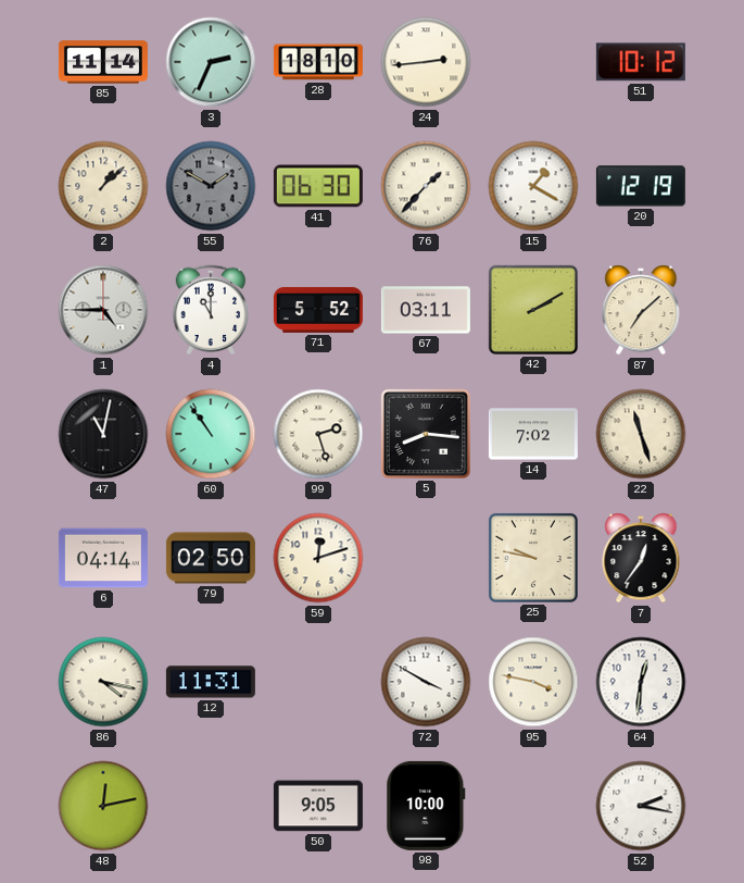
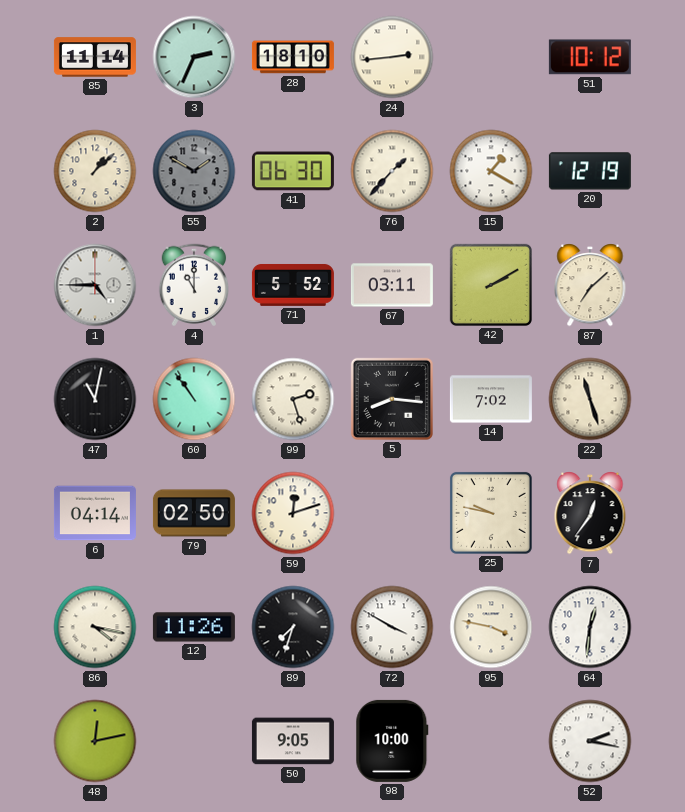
12: 11:31 -> 11:26
89: none -> 7:33
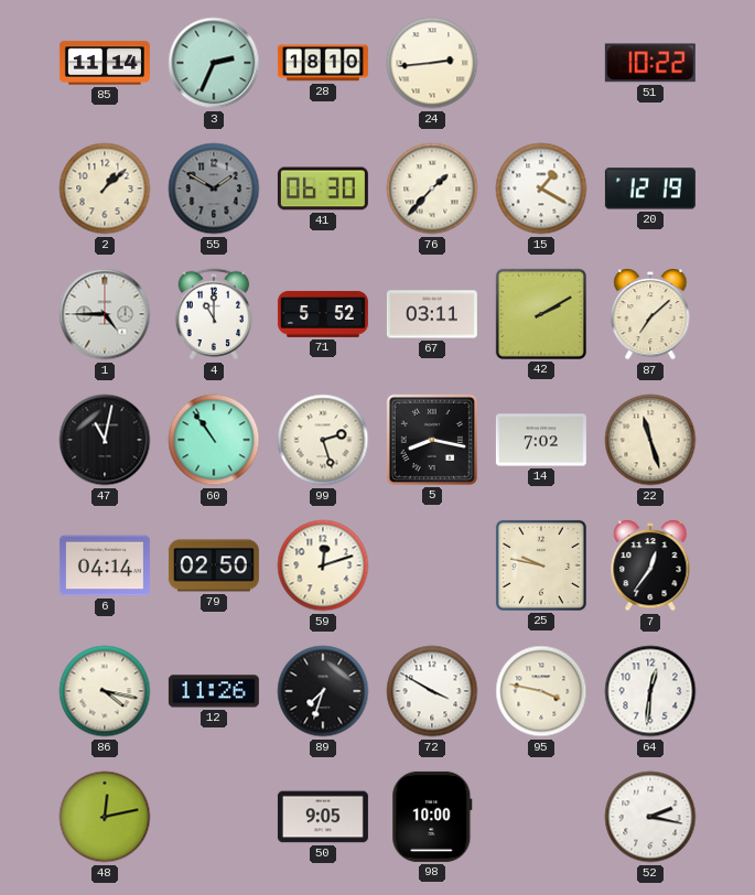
51: 10:12 -> 10:22
5: 8:16 -> 8:17
